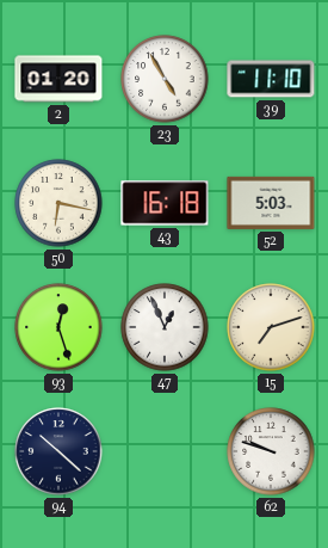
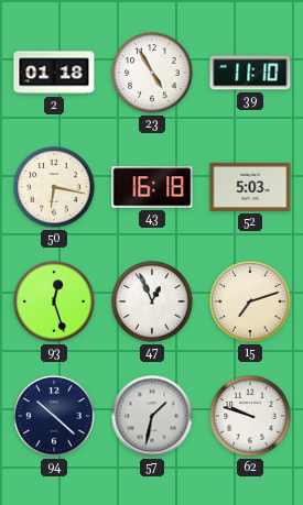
2: 01:20 -> 01:18
57: none -> 1:32
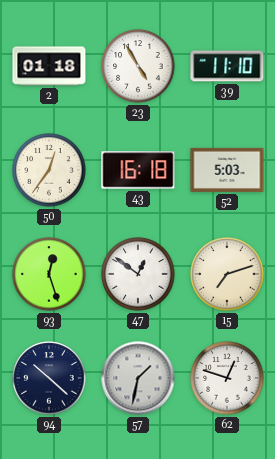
50: 6:17 -> 12:36
47: 12:56 -> 12:51
62: 9:48 -> 12:48
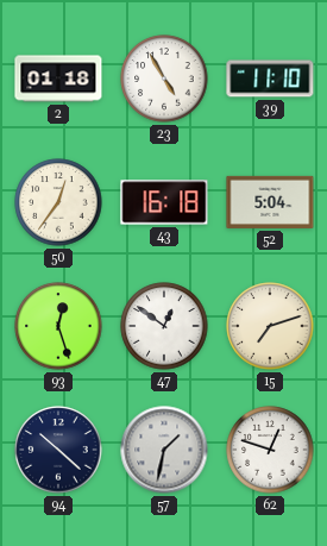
52: 5:03 -> 5:04
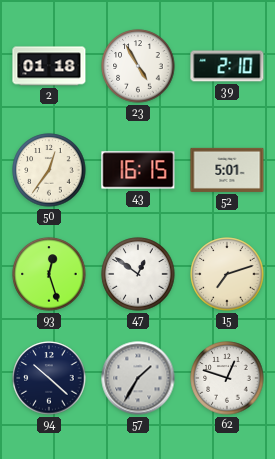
39: 11:10 -> 2:10
43: 16:18 -> 16:15
52: 5:04 -> 5:01
57: 1:32 -> 1:35
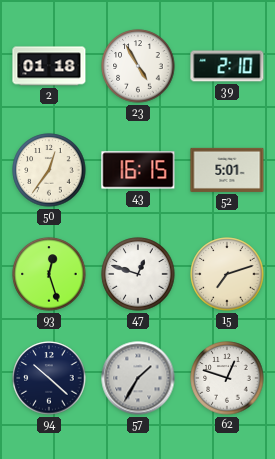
47: 12:51 -> 12:48
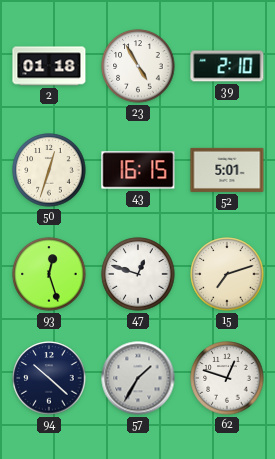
50: 12:36 -> 12:33
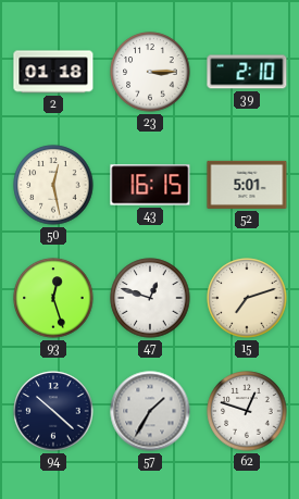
23: 4:55 -> 3:15
50: 12:33 -> 12:28
